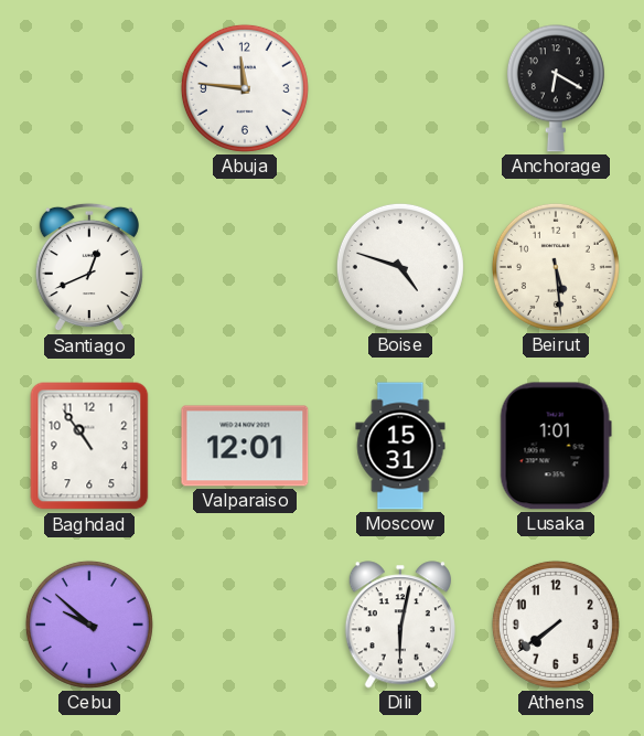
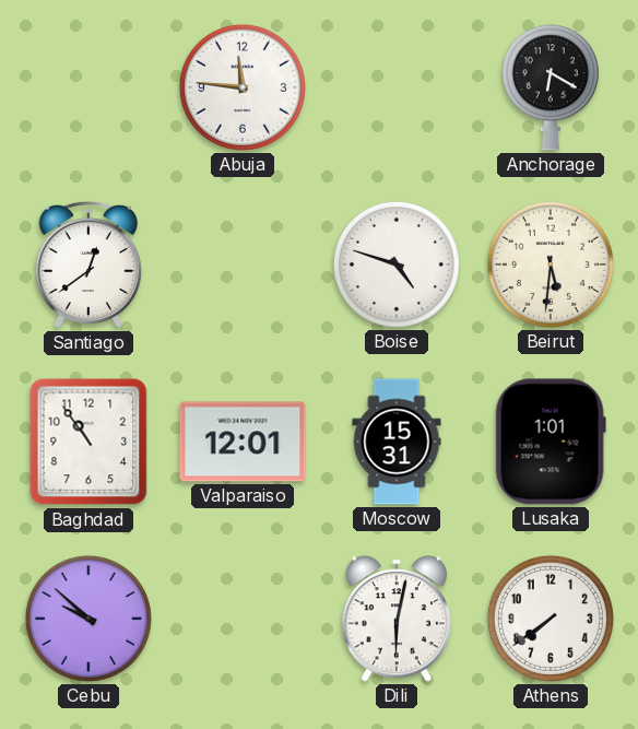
Santiago: 12:41 -> 12:39
Beirut: 5:29 -> 5:31
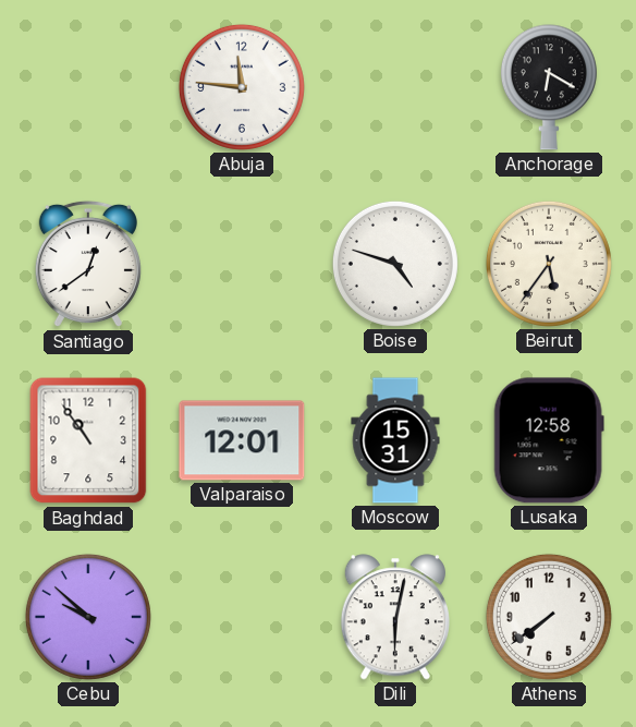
Beirut: 5:31 -> 5:36
Lusaka: 1:01 -> 12:58
